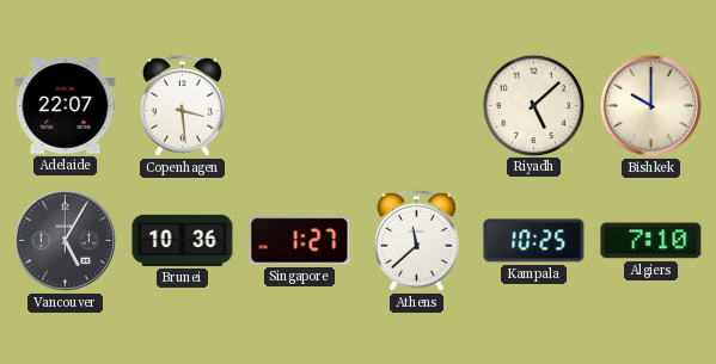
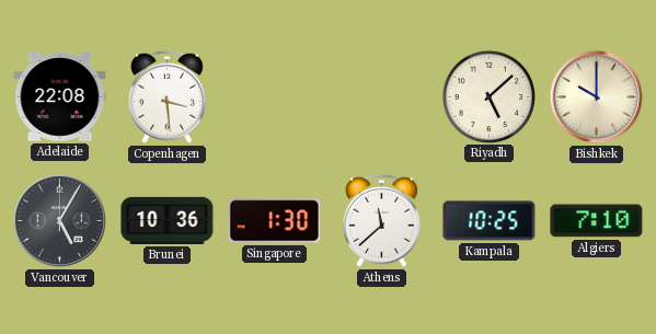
Adelaide: 22:07 -> 22:08
Singapore: 1:27 -> 1:30
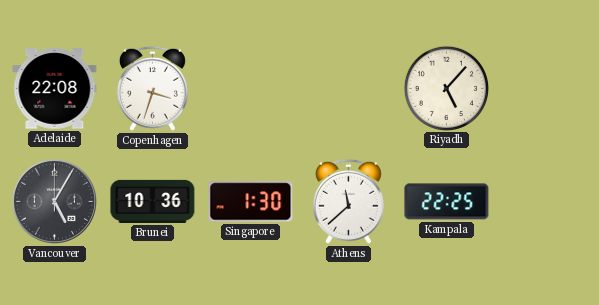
Copenhagen: 3:29 -> 3:33
Riyadh: 5:08 -> 5:07
Bishkek: 10:00 -> none
Kampala: 10:25 -> 22:25
Algiers: 7:10 -> none
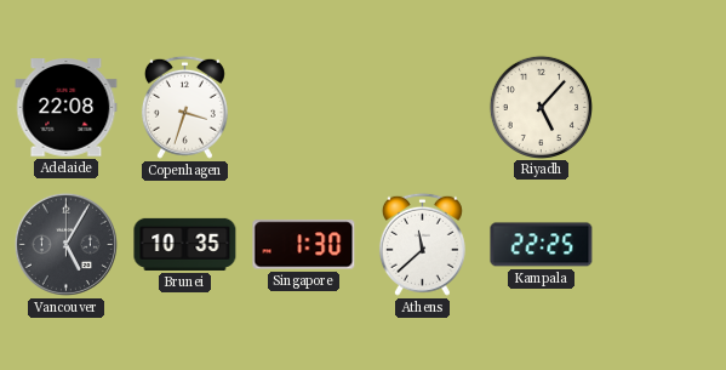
Brunei: 10:36 -> 10:35
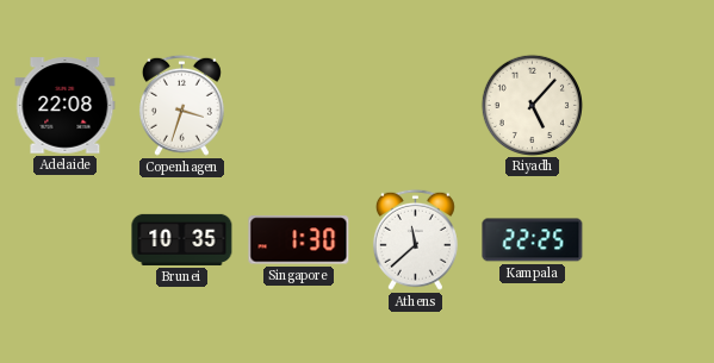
Vancouver: 5:05 -> none
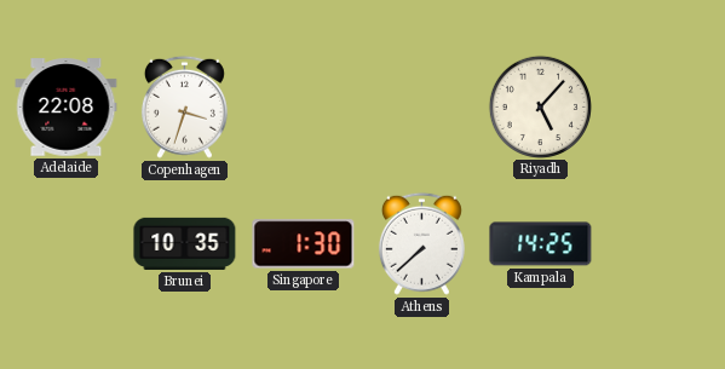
Athens: 11:38 -> 7:38
Kampala: 22:25 -> 14:25
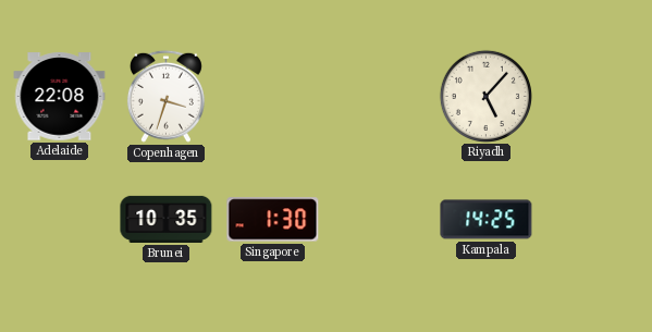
Athens: 7:38 -> none
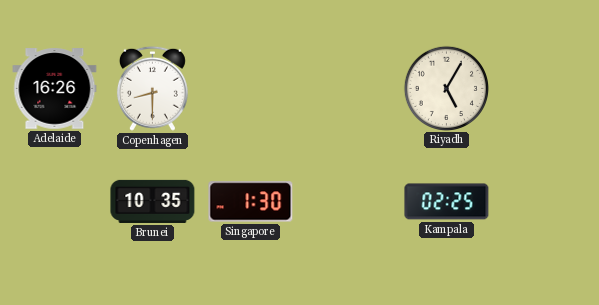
Adelaide: 22:08 -> 16:26
Copenhagen: 3:33 -> 8:30
Riyadh: 5:07 -> 5:05
Kampala: 14:25 -> 02:25
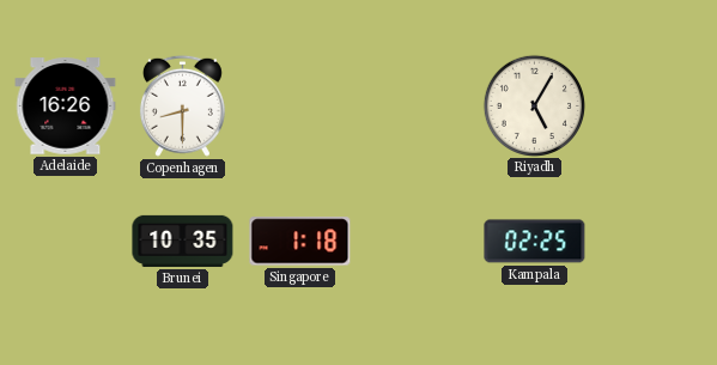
Singapore: 1:30 -> 1:18
